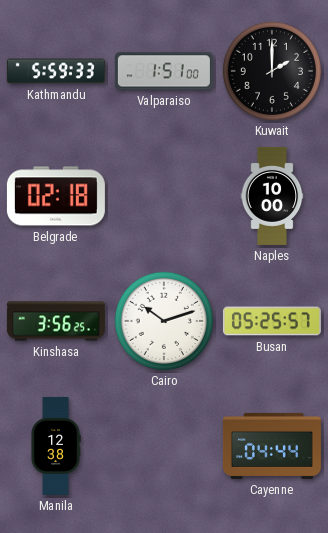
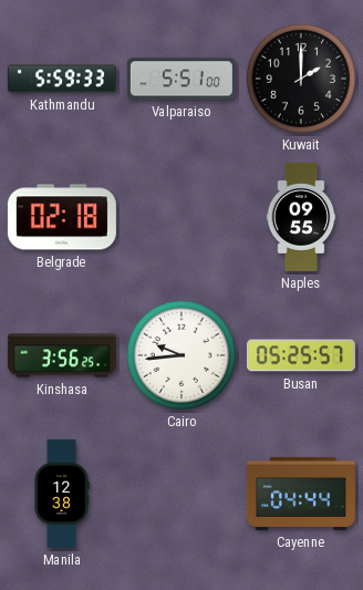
Valparaiso: 1:51 -> 5:51
Naples: 10:00 -> 09:55
Cairo: 10:12 -> 9:44
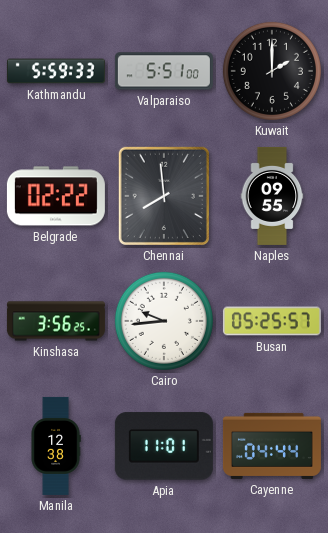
Belgrade: 02:18 -> 02:22
Chennai: none -> 7:59
Apia: none -> 11:01
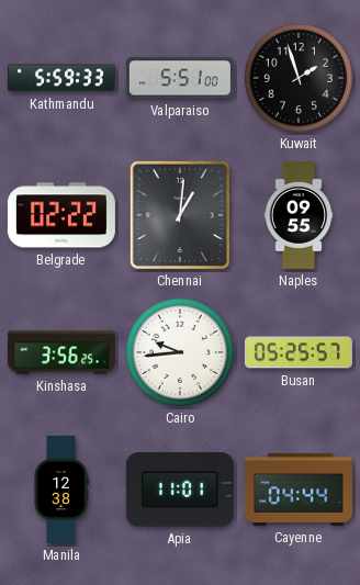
Kuwait: 2:00 -> 1:57
Chennai: 7:59 -> 1:01
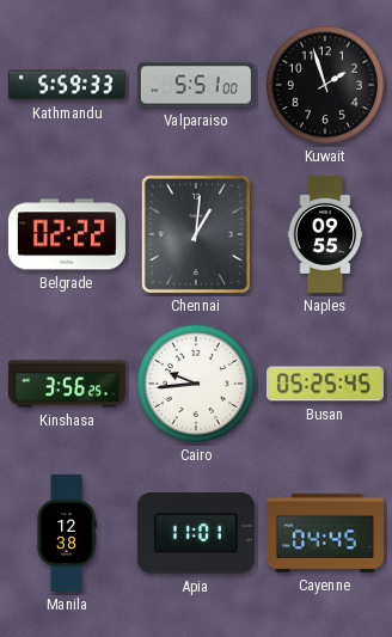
Busan: 05:25:57 -> 05:25:45
Cayenne: 04:44 -> 04:45
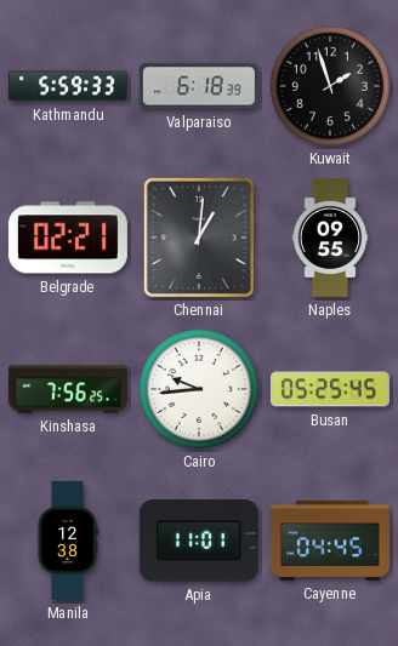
Valparaiso: 5:51 -> 6:18
Belgrade: 02:22 -> 02:21
Kinshasa: 3:56 -> 7:56
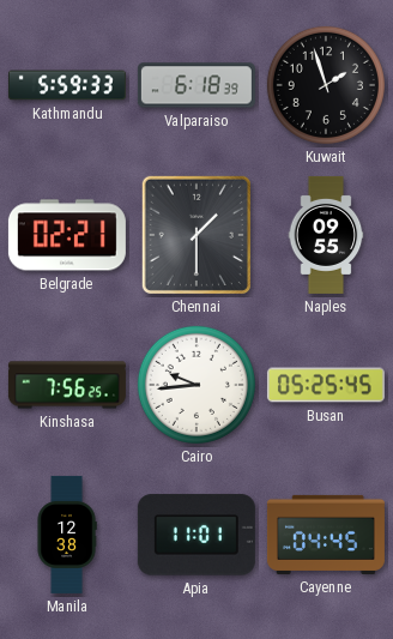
Chennai: 1:01 -> 1:30
